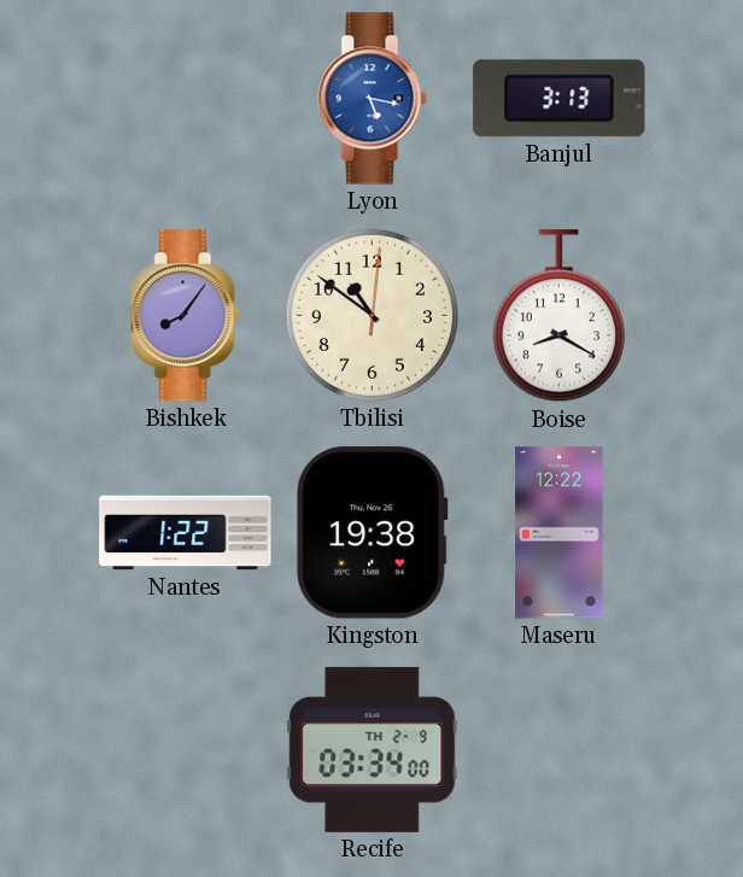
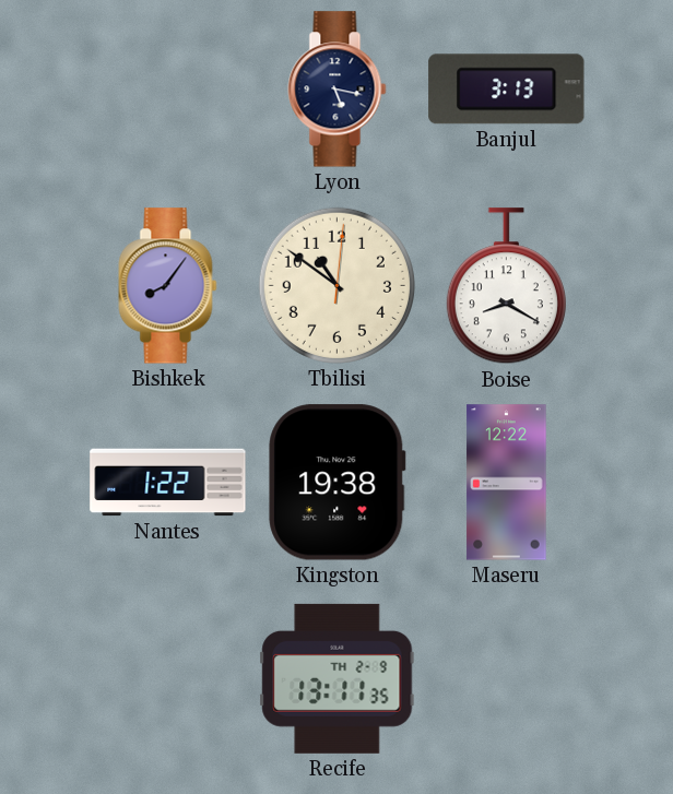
Lyon dial: blue -> navy
Recife: 03:34 -> 13:11
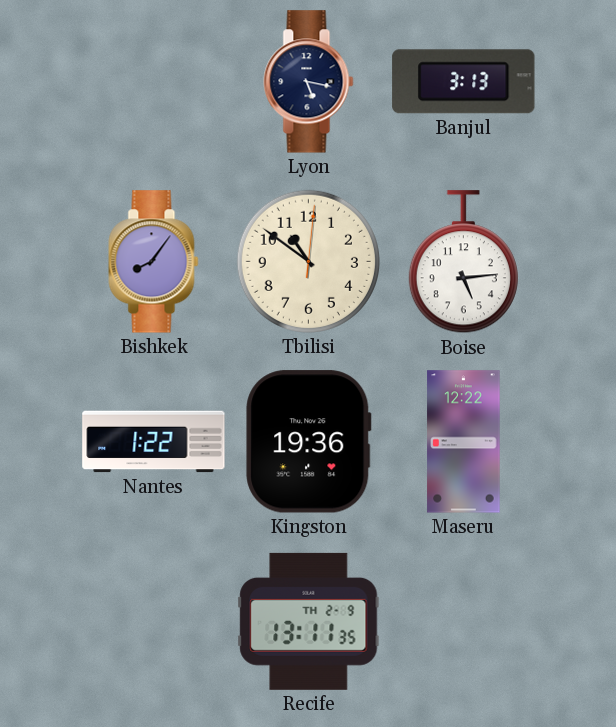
Boise: 8:20 -> 5:14
Kingston: 19:38 -> 19:36
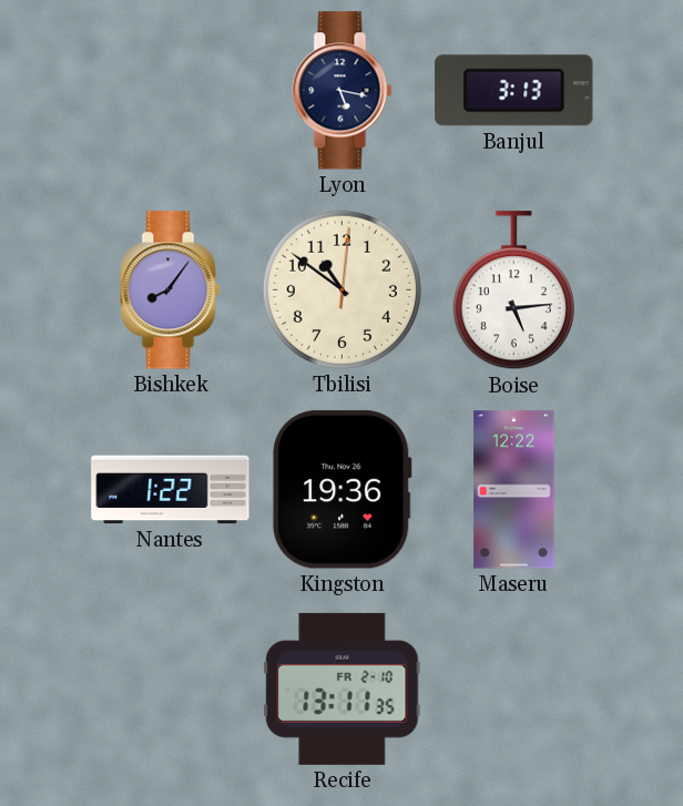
Recife date: TH 2-9 -> FR 2-10
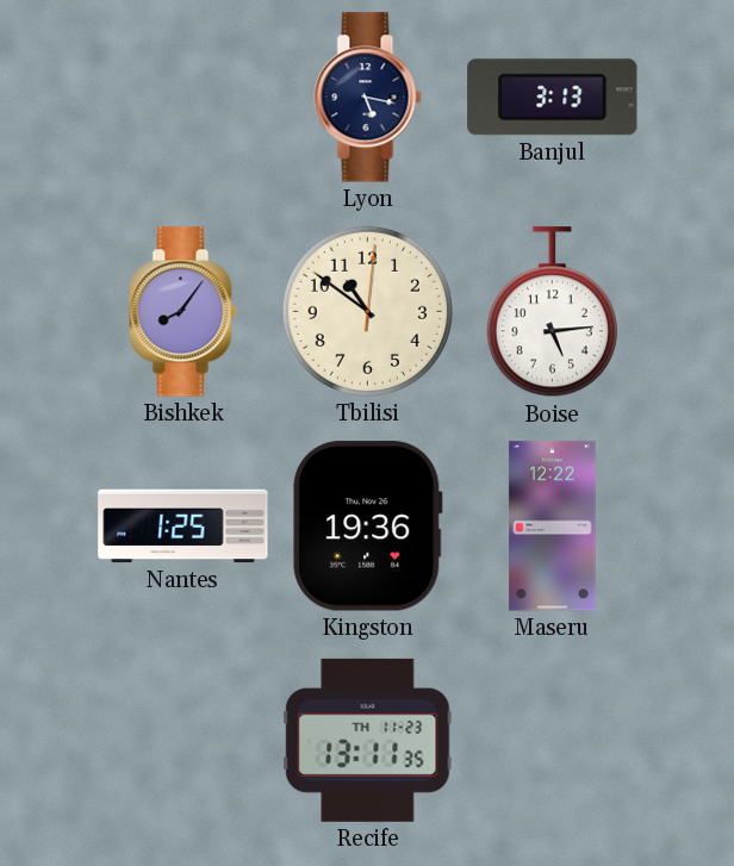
Nantes: 1:22 -> 1:25
Recife date: FR 2-10 -> TH 11-23
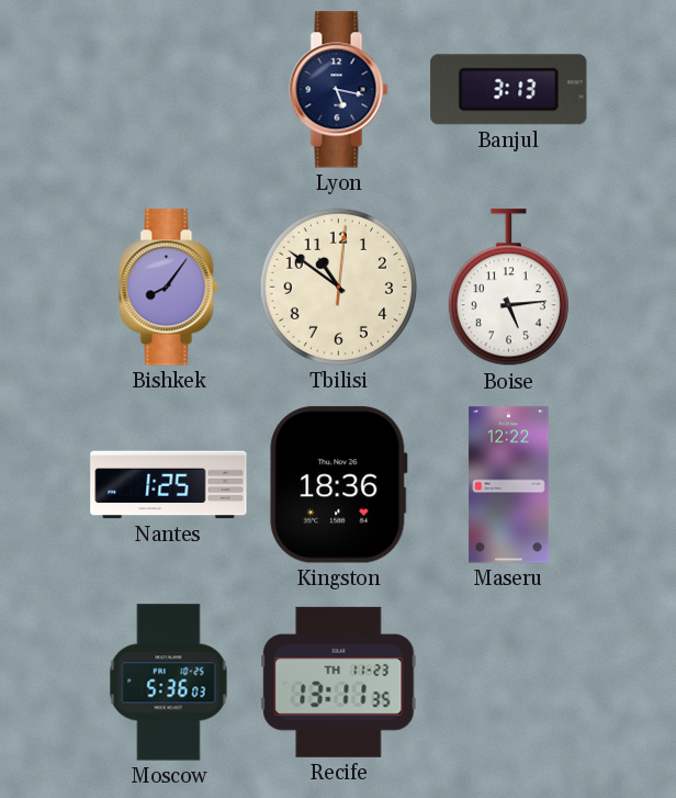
Kingston: 19:36 -> 18:36
Moscow: none -> 5:36
